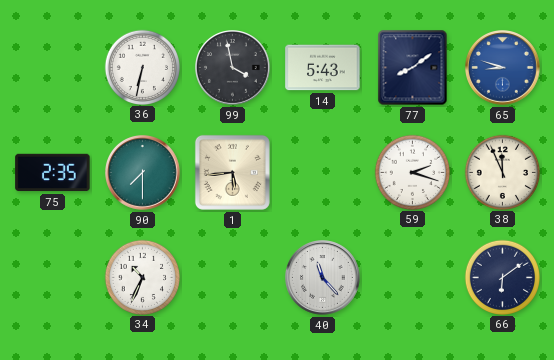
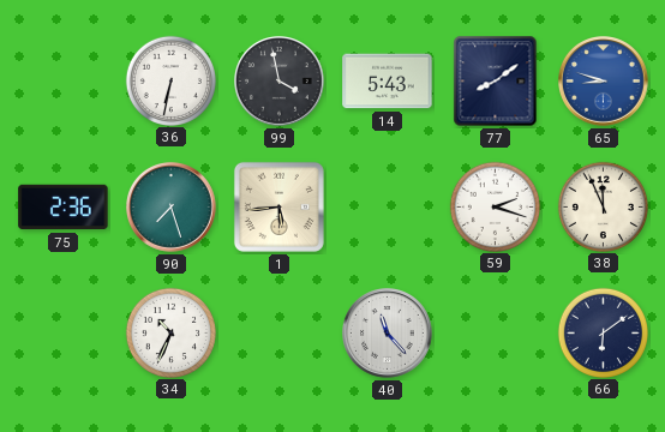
75: 2:35 -> 2:36
90: 7:30 -> 7:27
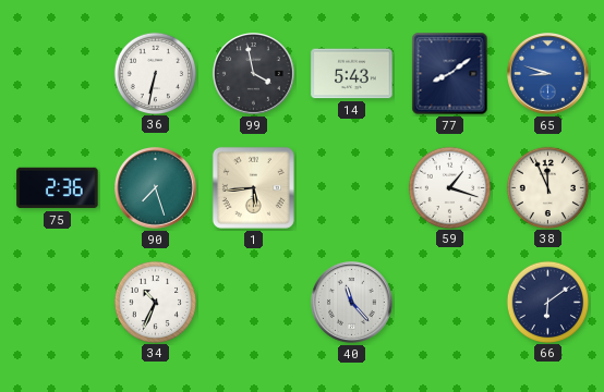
59: 2:18 -> 1:18
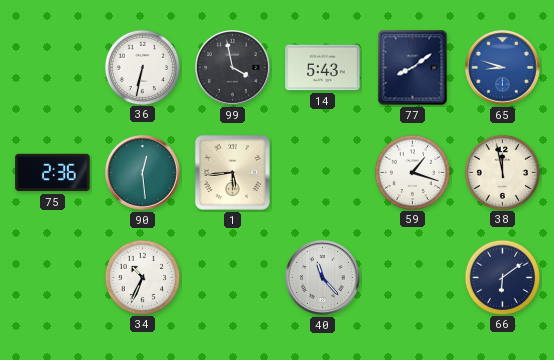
90: 7:27 -> 12:29
38: 11:56 -> 11:58
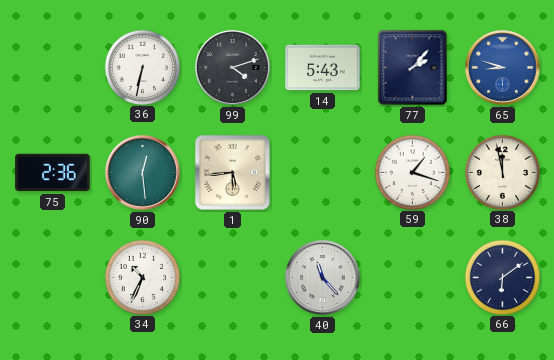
99: 3:58 -> 4:12
77: 8:09 -> 2:07
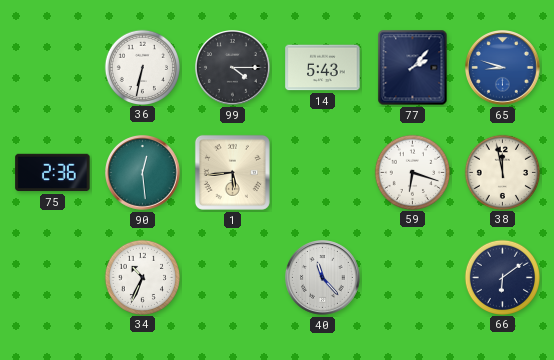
99: 4:12 -> 4:15
59: 1:18 -> 6:18
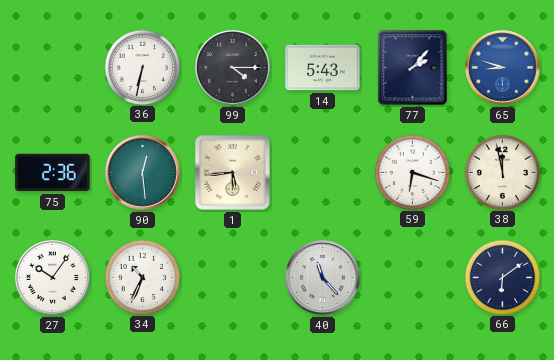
27: none -> 10:06
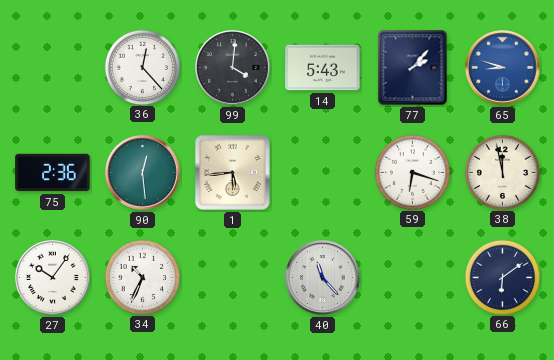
36: 6:32 -> 12:23
99: 4:15 -> 4:01
